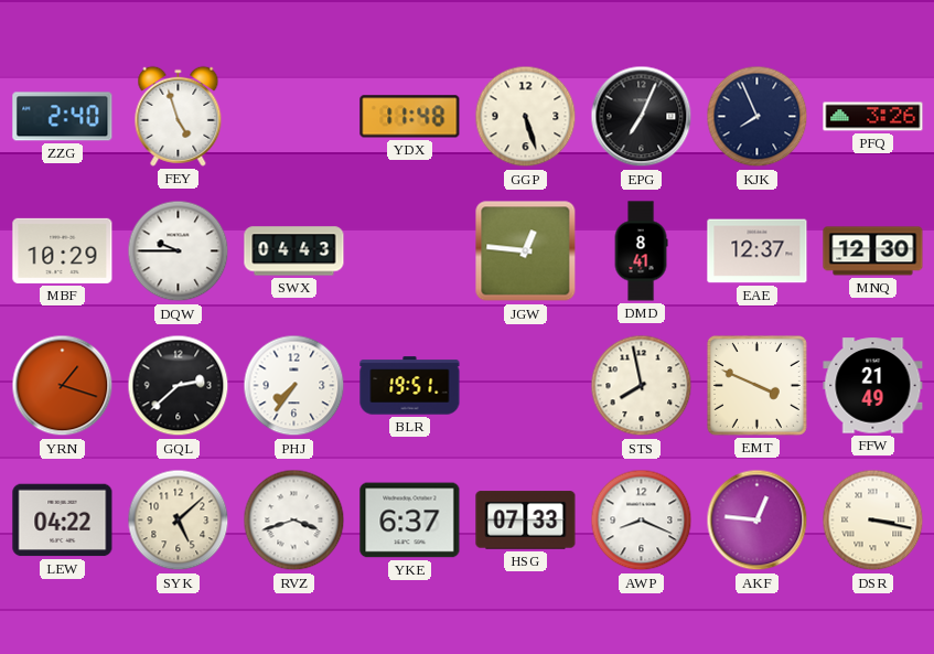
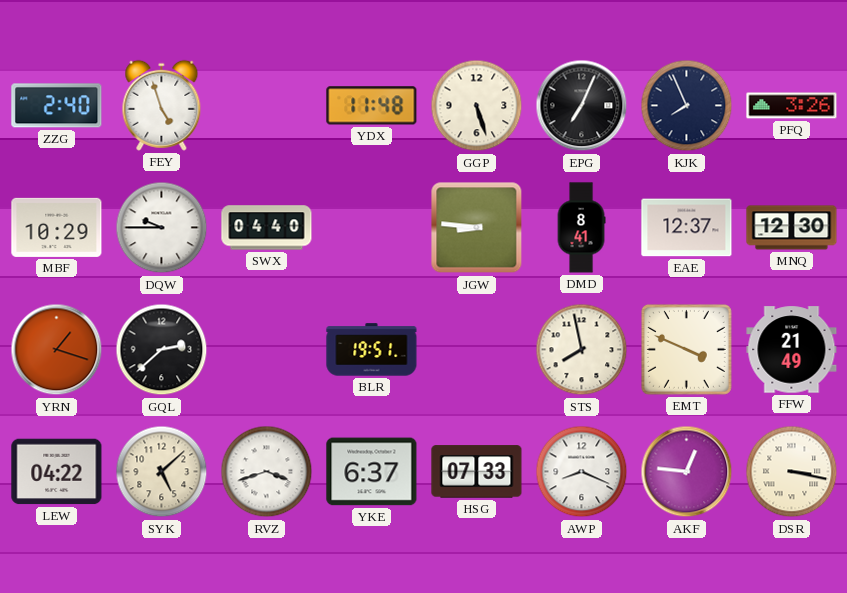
SWX: 04:43 -> 04:40
JGW: 12:46 -> 8:46
PHJ: 7:36 -> none
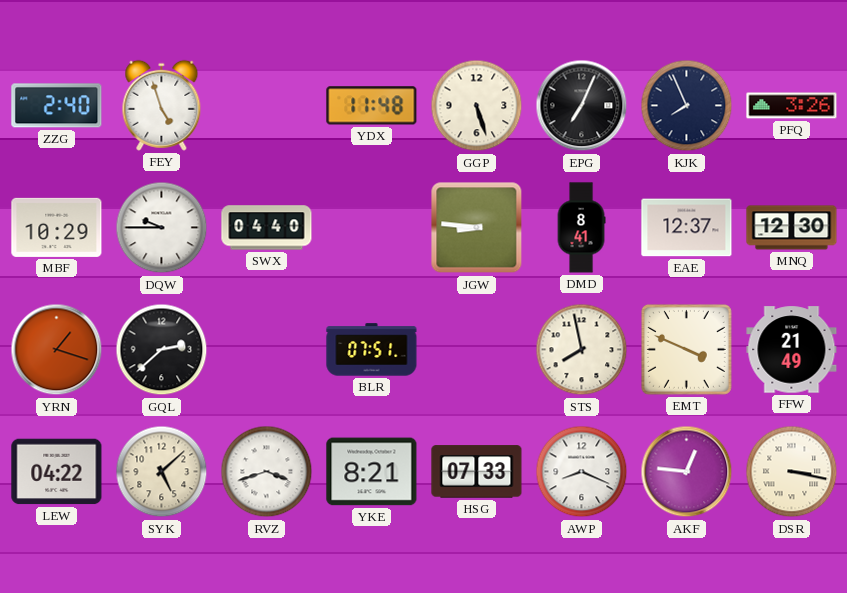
BLR: 19:51 -> 07:51
YKE: 6:37 -> 8:21
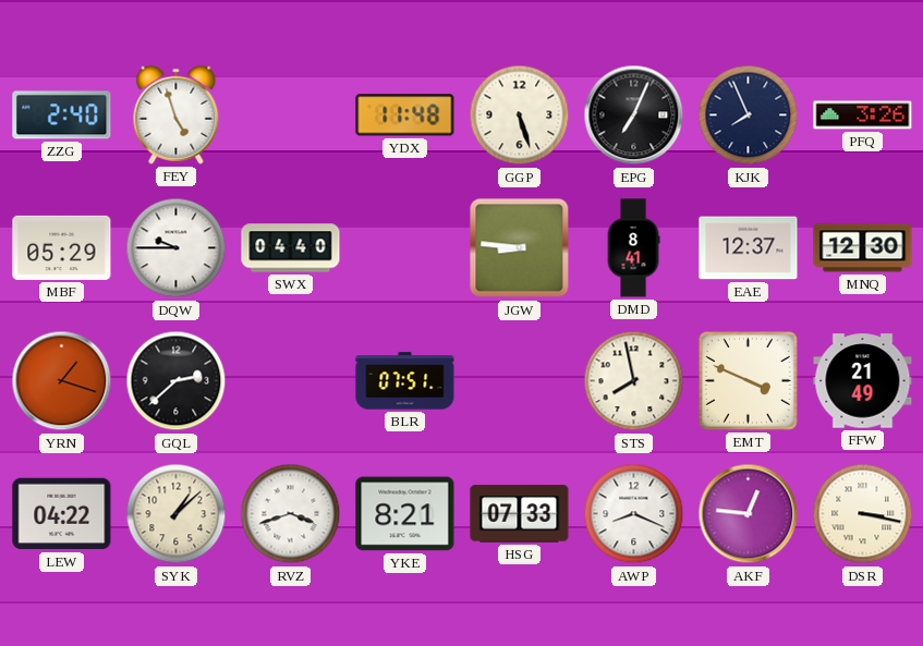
MBF: 10:29 -> 05:29
SYK: 5:08 -> 1:08
